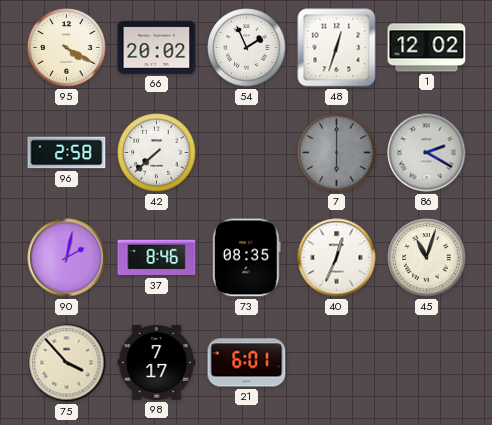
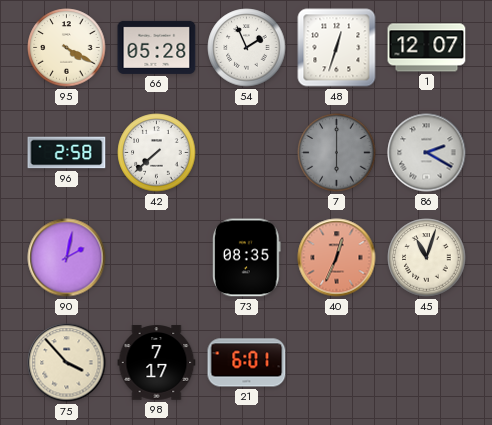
66: 20:02 -> 05:28
1: 12:02 -> 12:07
37: 8:46 -> none
40 dial: white -> salmon
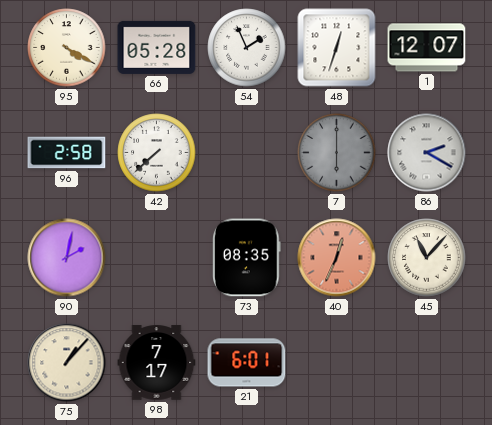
45: 11:03 -> 11:07
75: 3:53 -> 1:07
